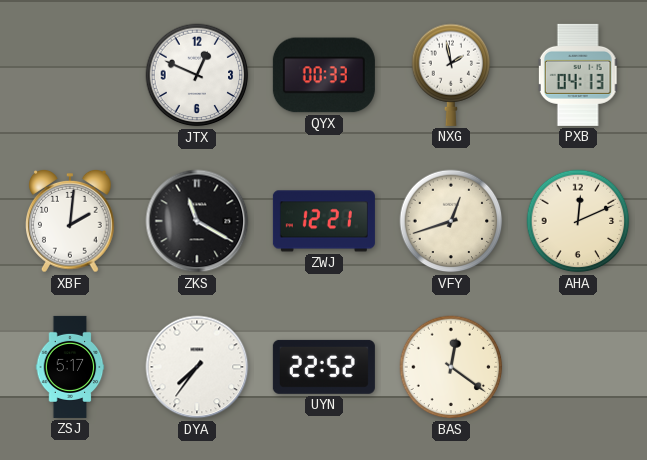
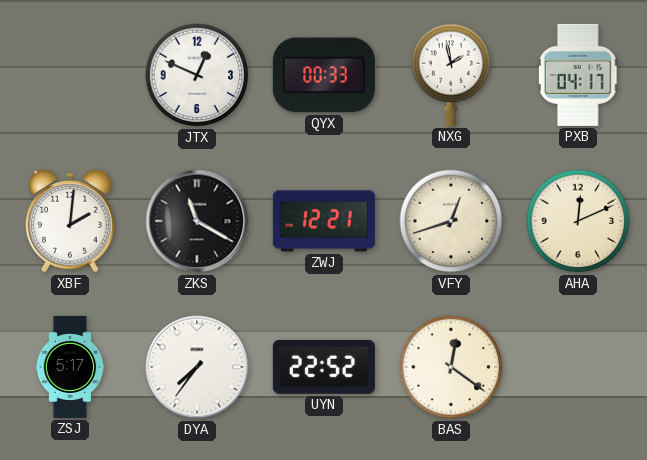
PXB: 04:13 -> 04:17
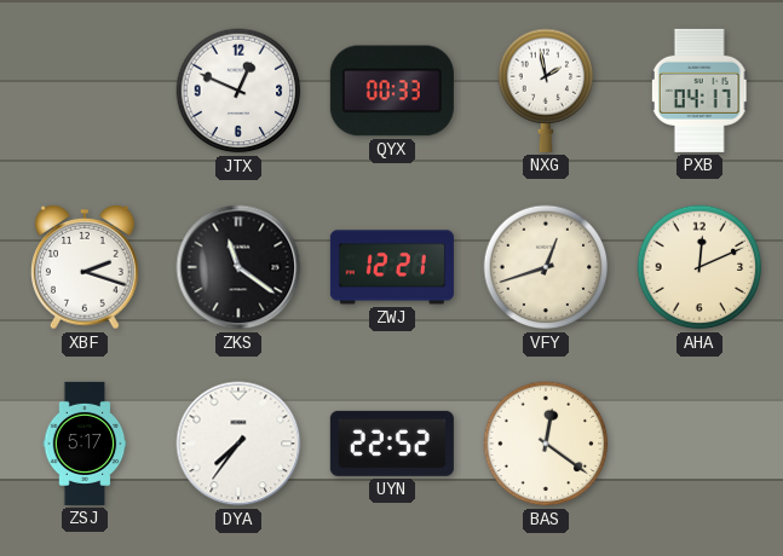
XBF: 2:01 -> 2:18
ZKS: 11:20 -> 11:21
